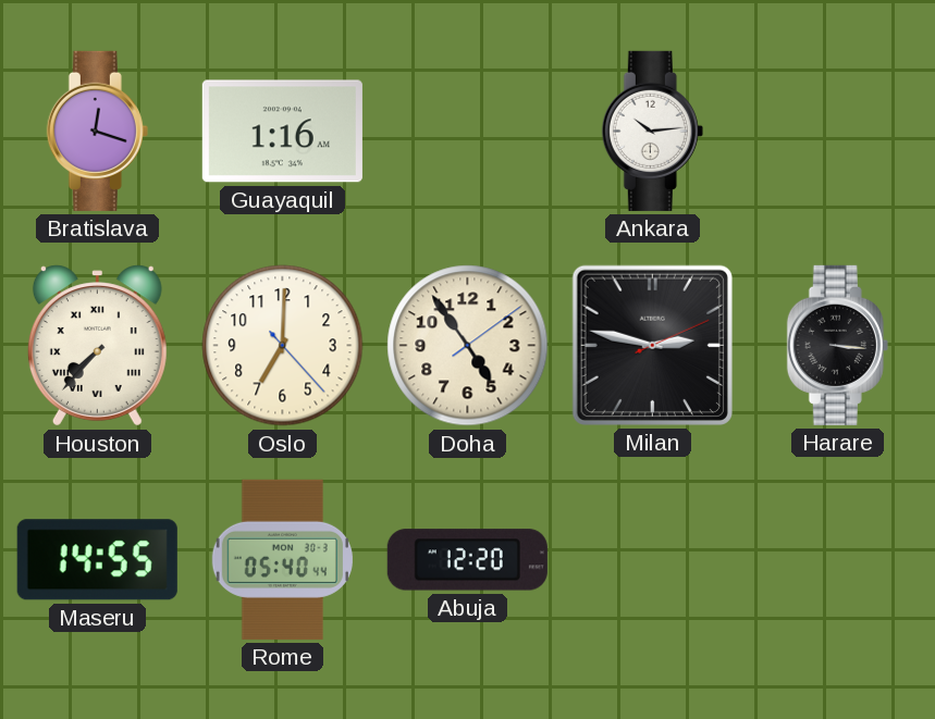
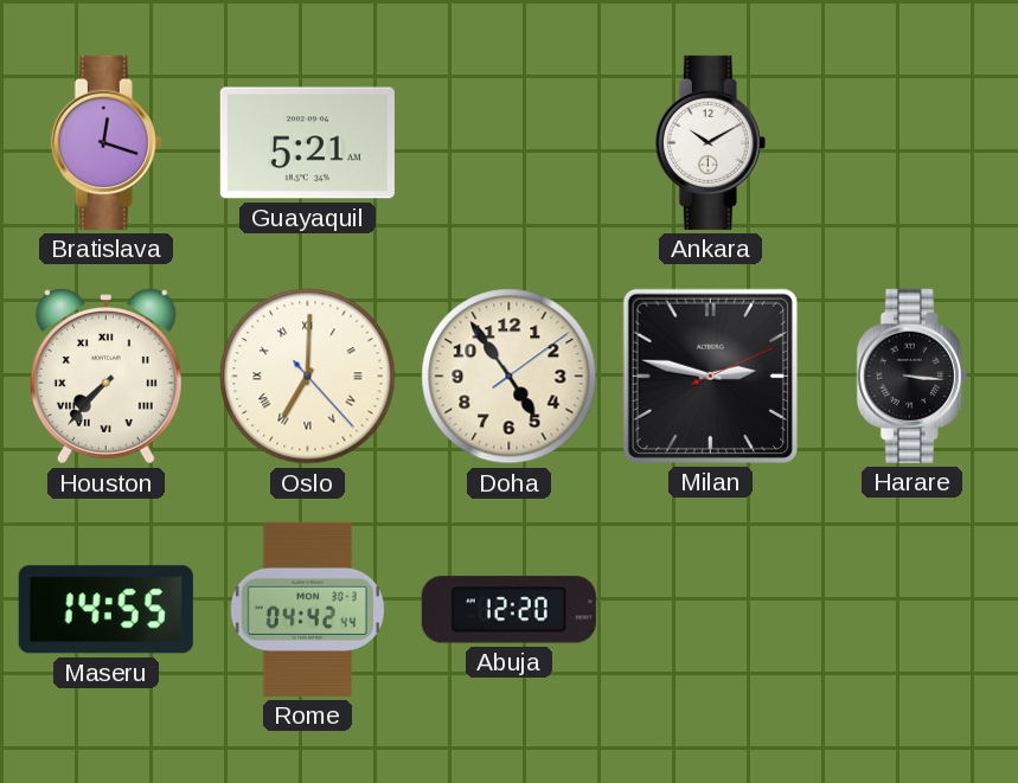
Guayaquil: 1:16 -> 5:21
Ankara: 10:14 -> 10:10
Oslo numerals: Arabic -> Roman
Rome: 05:40 -> 04:42
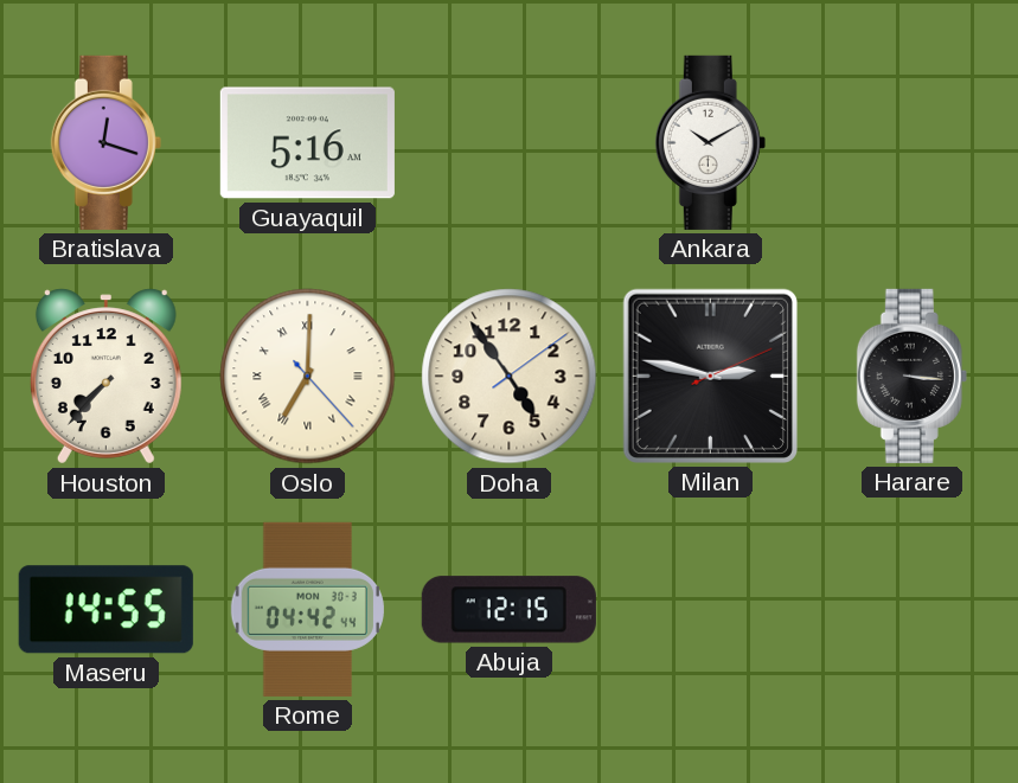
Guayaquil: 5:21 -> 5:16
Houston numerals: Roman -> Arabic
Abuja: 12:20 -> 12:15
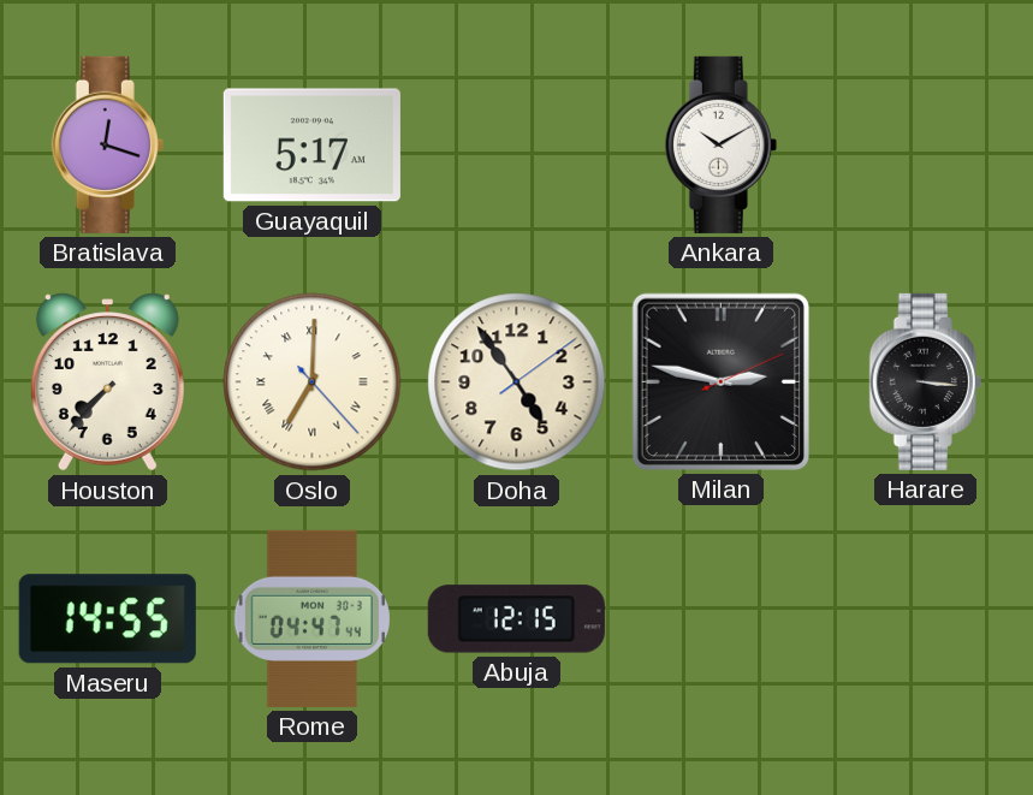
Guayaquil: 5:16 -> 5:17
Rome: 04:42 -> 04:47
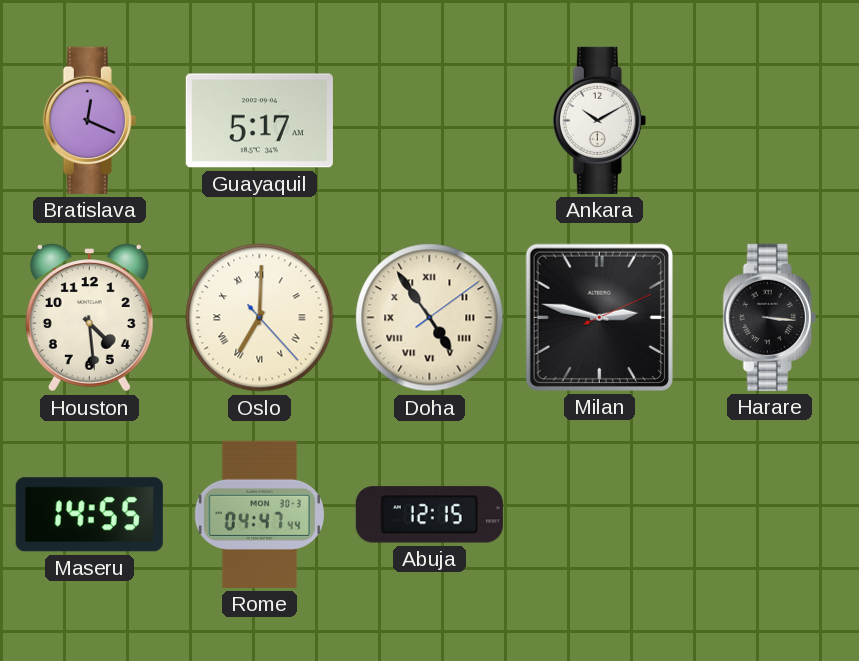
Bratislava: 12:18 -> 12:19
Houston: 7:37 -> 4:29
Doha numerals: Arabic -> Roman
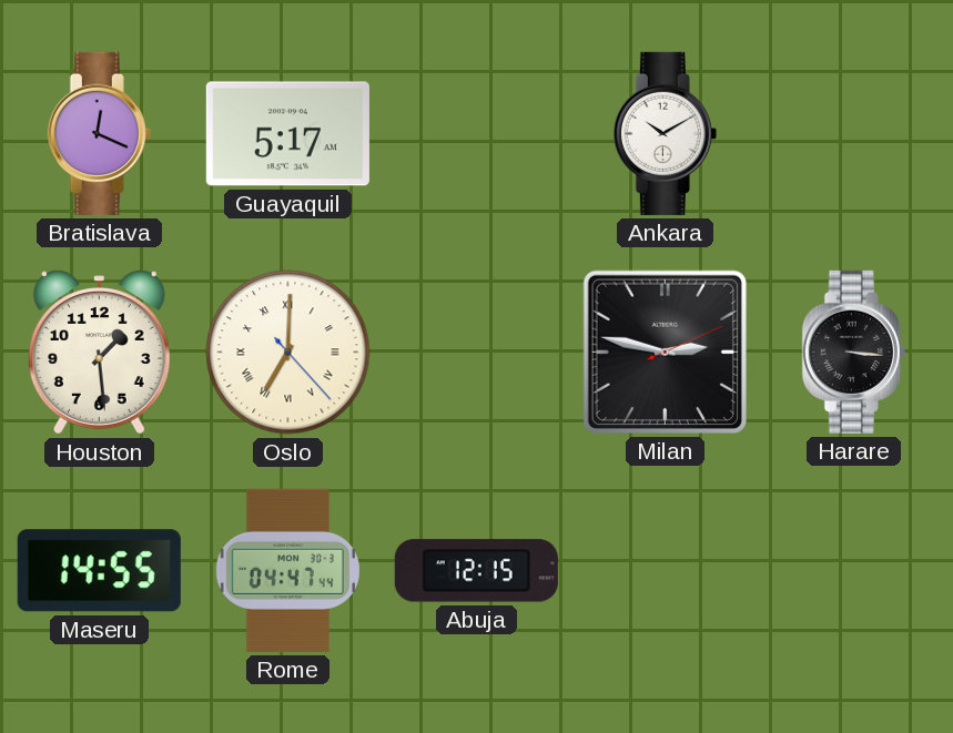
Houston: 4:29 -> 1:29
Doha: 4:54 -> none
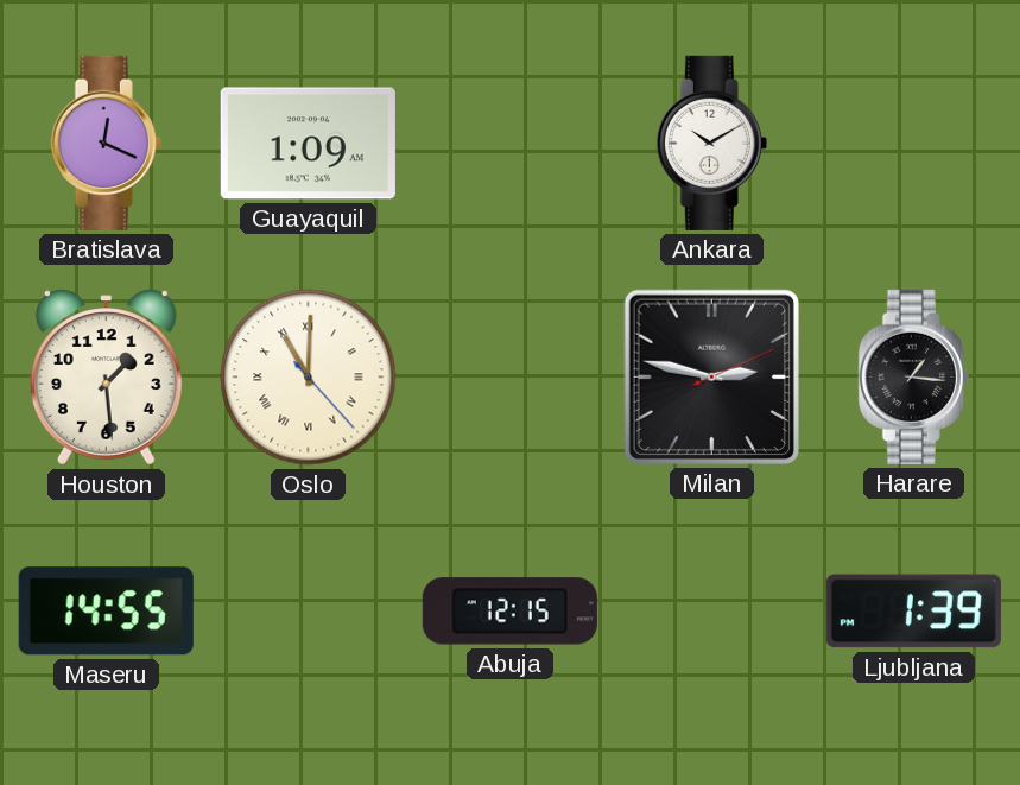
Guayaquil: 5:17 -> 1:09
Oslo: 7:00 -> 11:00
Harare: 3:16 -> 1:16
Rome: 04:47 -> none
Ljubljana: none -> 1:39
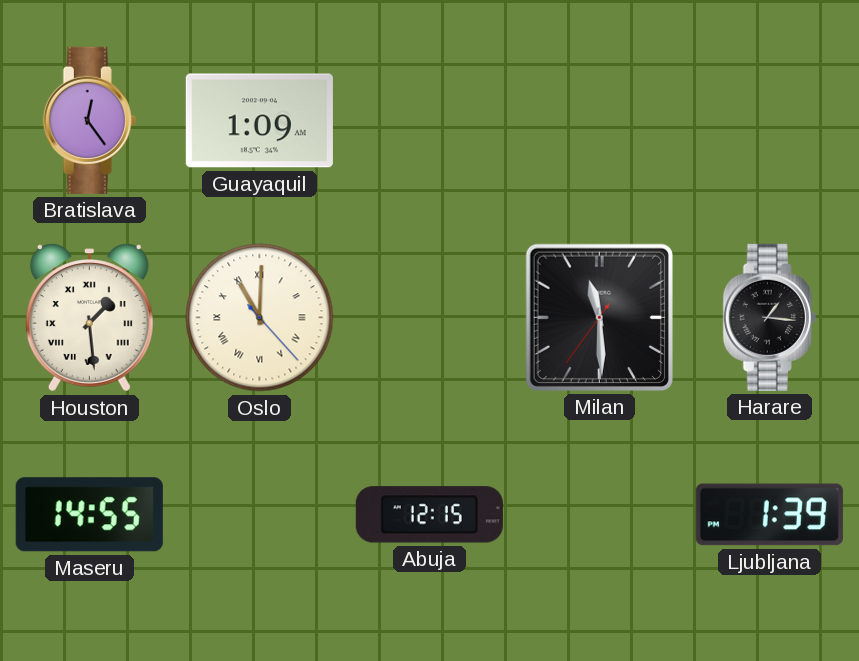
Bratislava: 12:19 -> 12:24
Ankara: 10:10 -> none
Houston numerals: Arabic -> Roman
Milan: 2:47 -> 11:29
